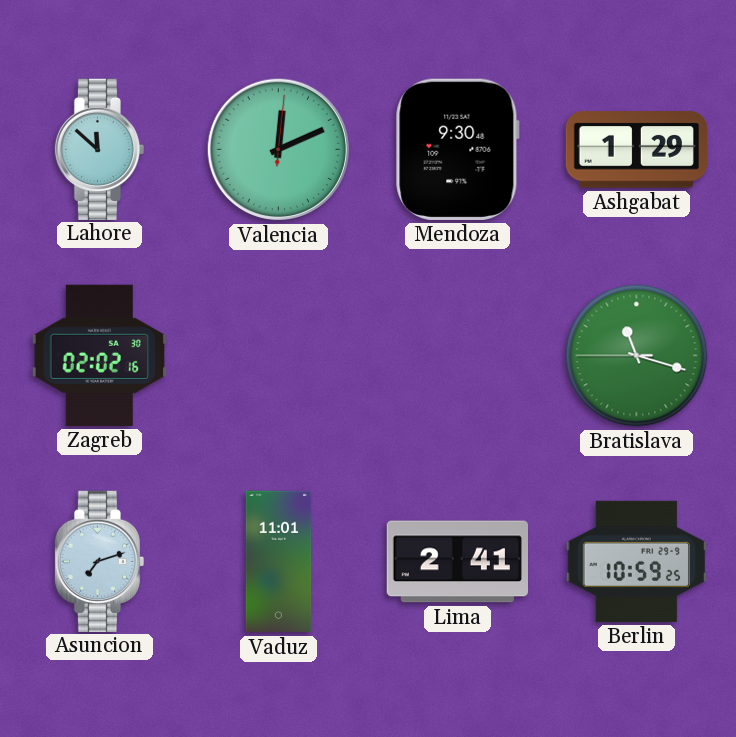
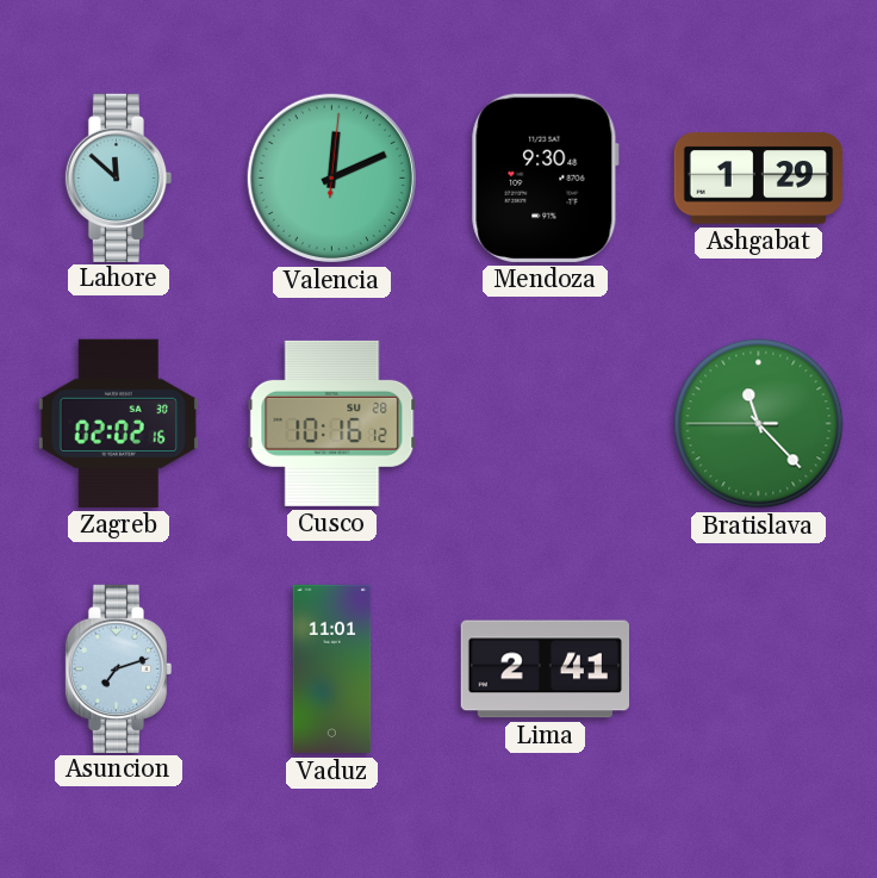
Cusco: none -> 10:16
Bratislava: 11:17 -> 11:22
Berlin: 10:59 -> none
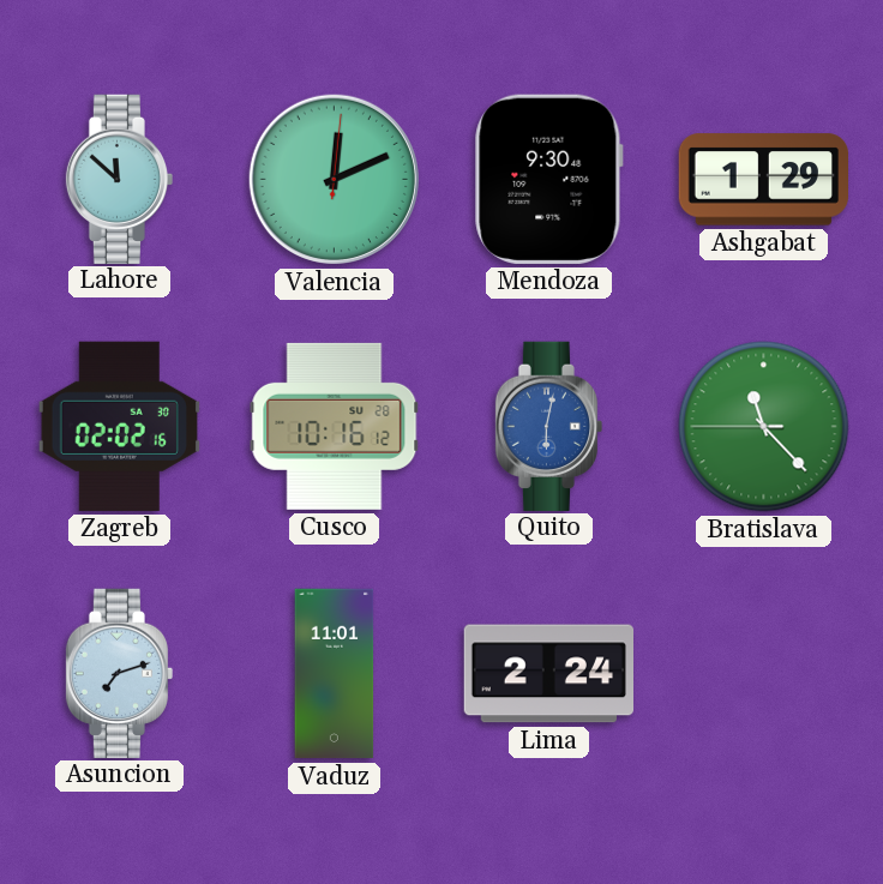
Quito: none -> 6:02
Lima: 2:41 -> 2:24
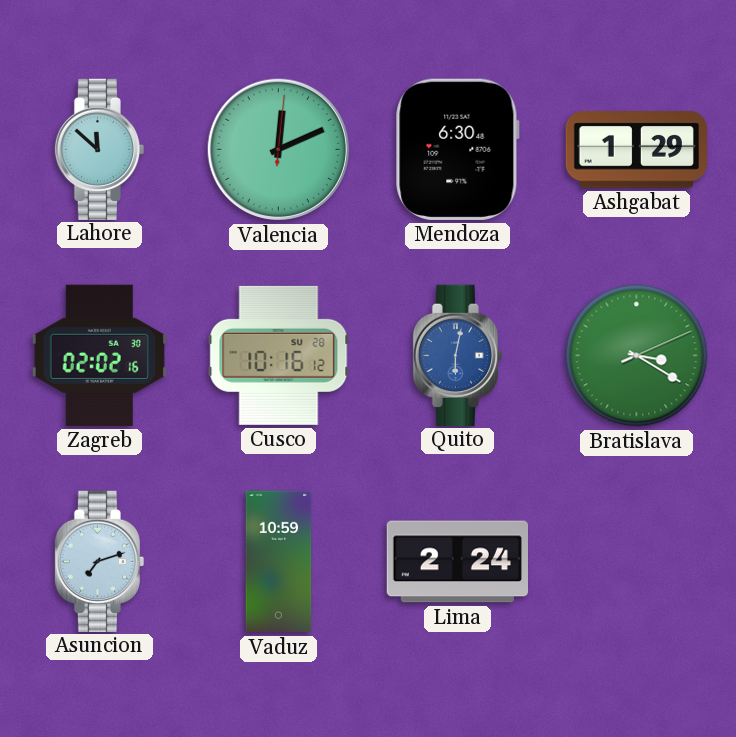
Mendoza: 9:30 -> 6:30
Bratislava: 11:22 -> 3:20
Vaduz: 11:01 -> 10:59
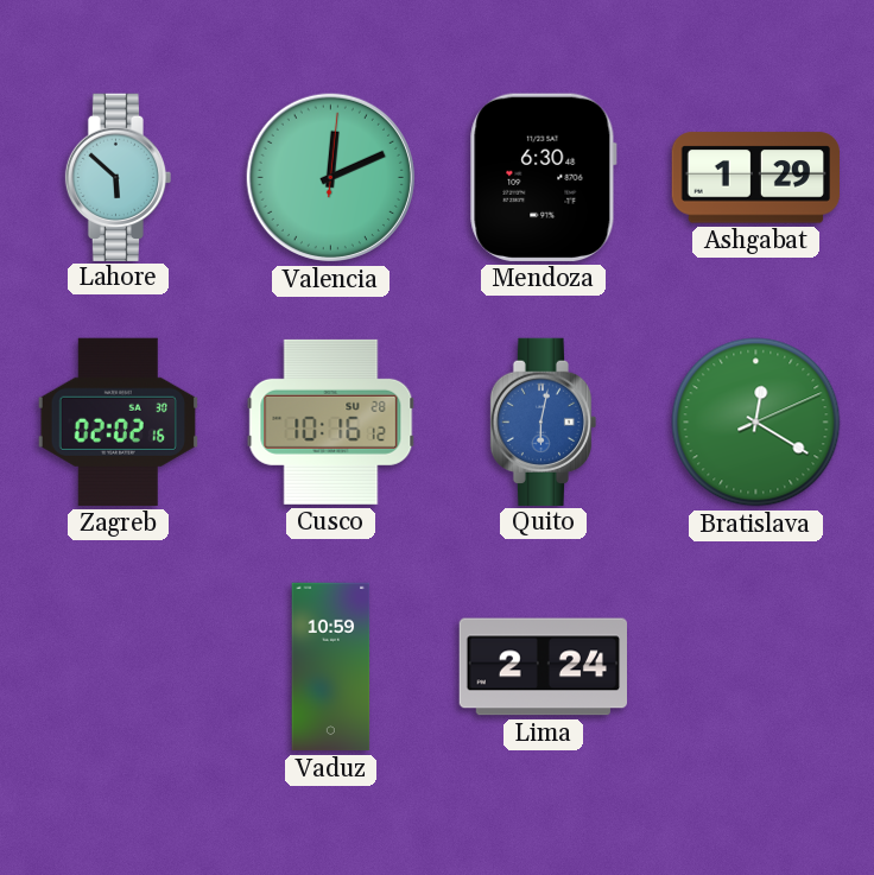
Lahore: 11:52 -> 5:52
Bratislava: 3:20 -> 12:20
Asuncion: 7:12 -> none
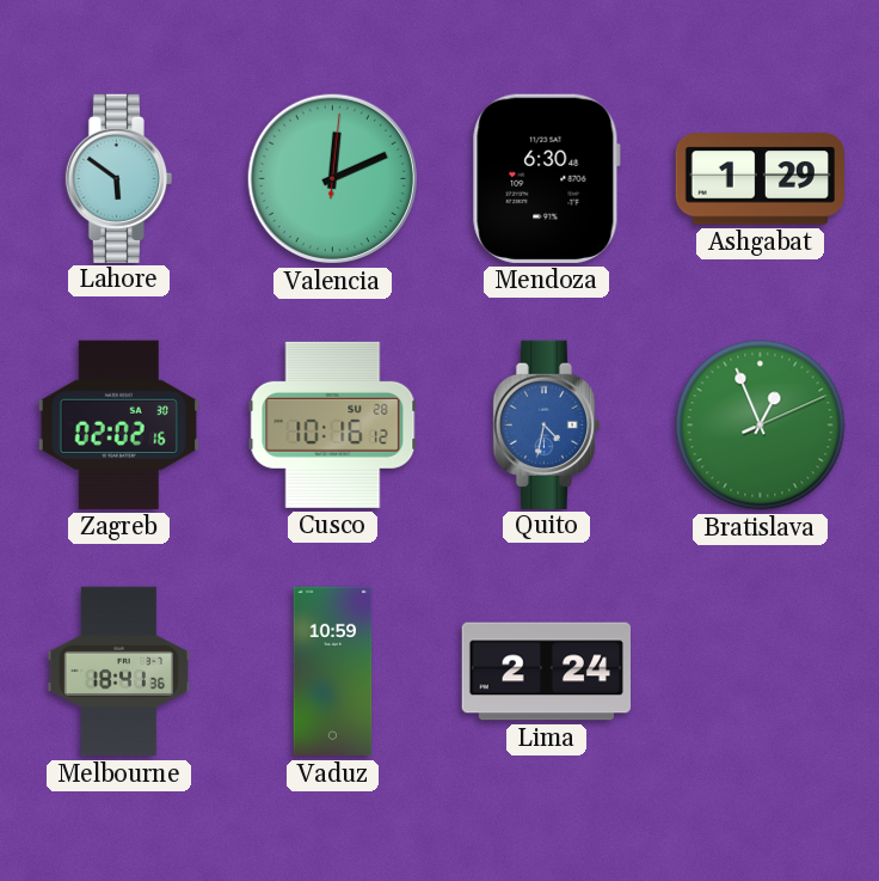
Lahore: 5:52 -> 5:51
Quito: 6:02 -> 4:32
Bratislava: 12:20 -> 12:56
Melbourne: none -> 18:41
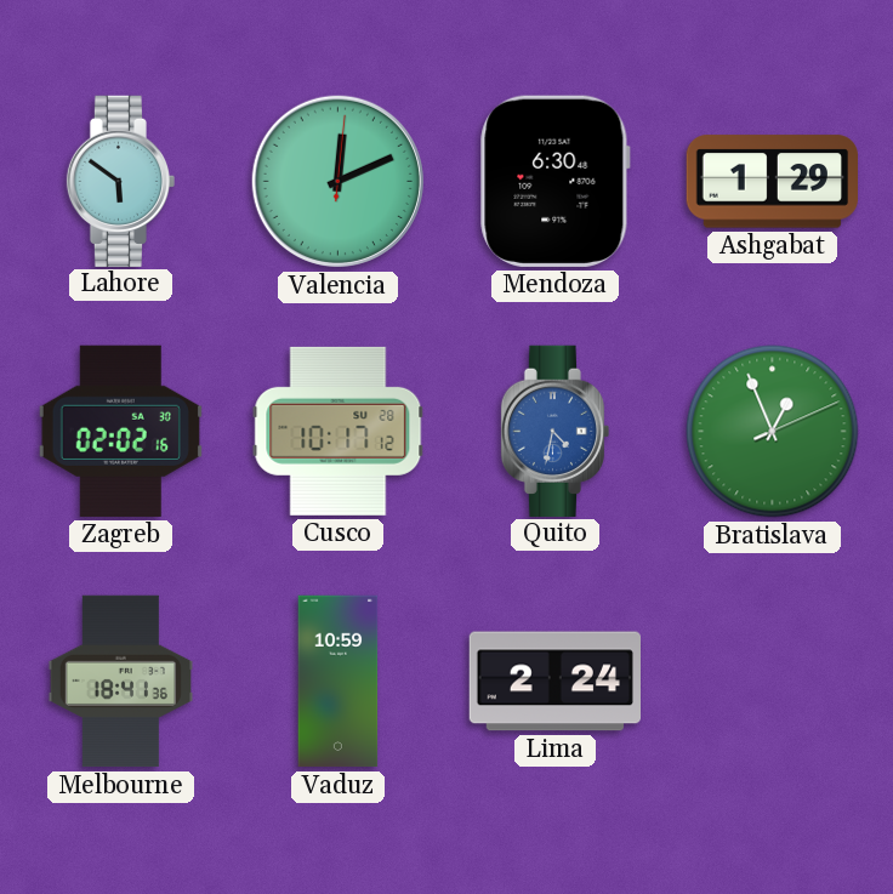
Cusco: 10:16 -> 10:17
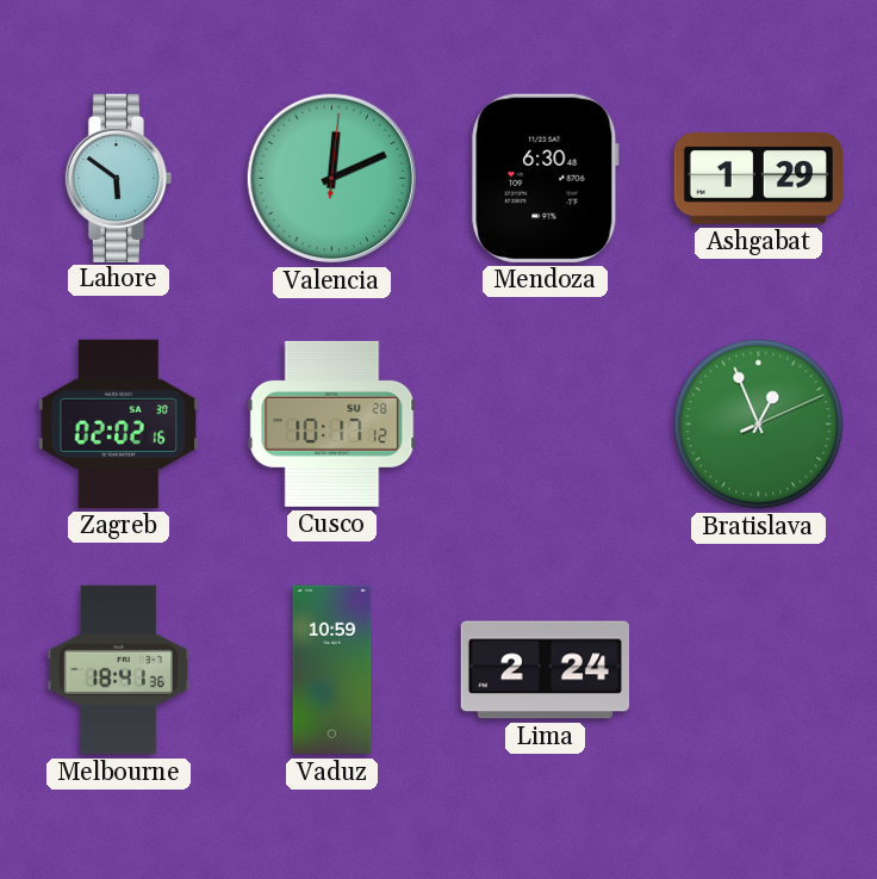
Quito: 4:32 -> none
